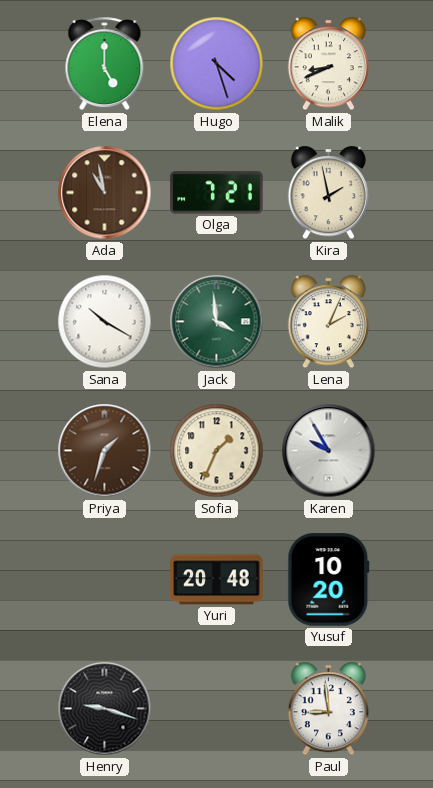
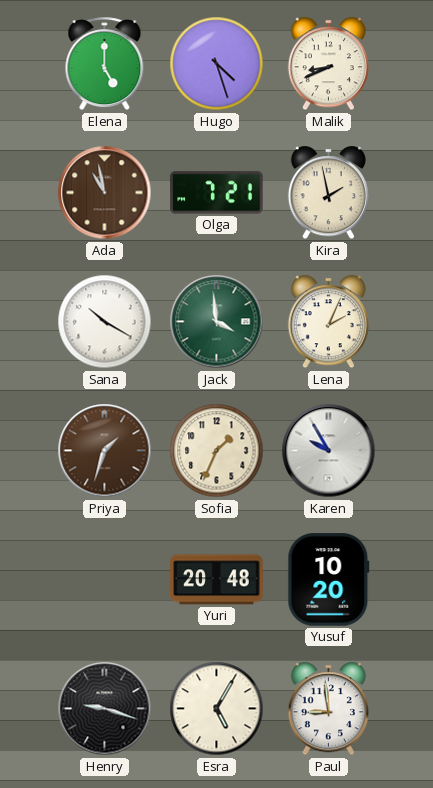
Esra: none -> 5:05
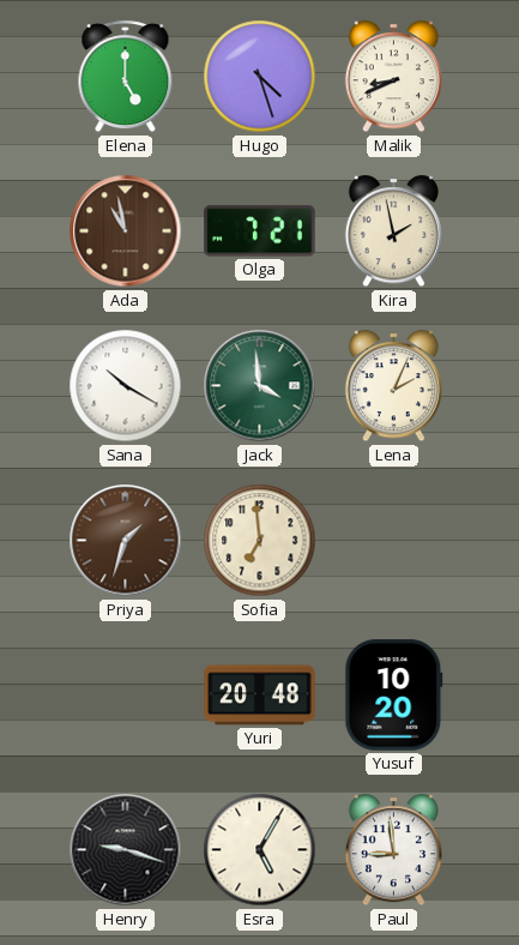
Sofia: 1:34 -> 6:59
Karen: 9:55 -> none
